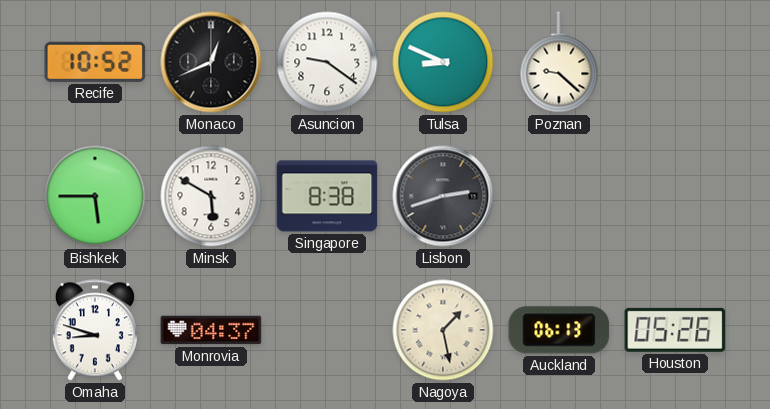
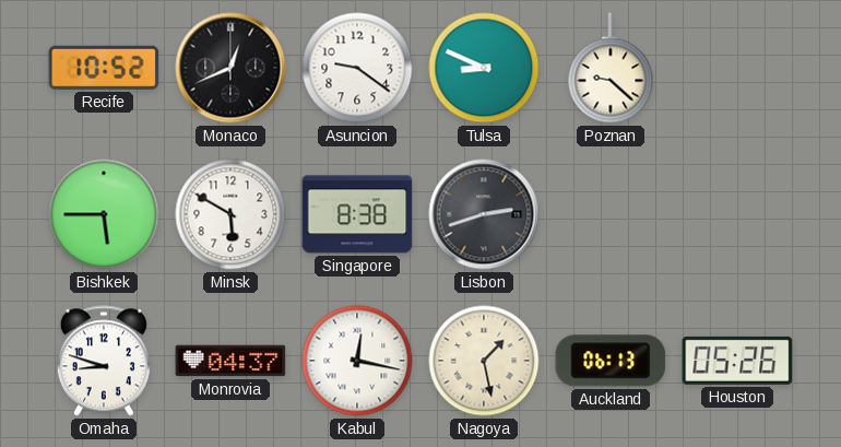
Kabul: none -> 12:17
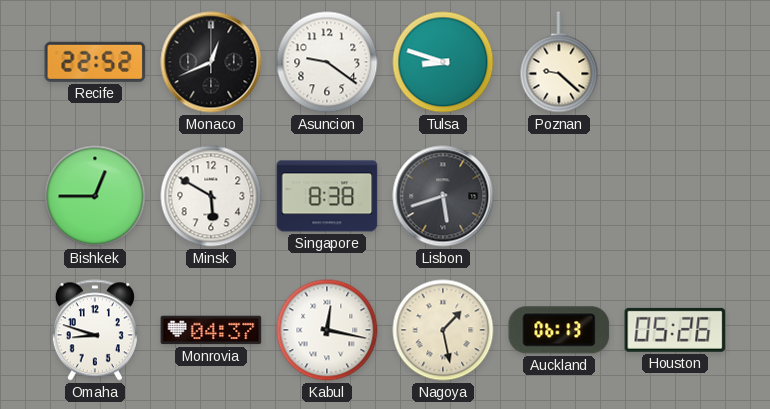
Recife: 10:52 -> 22:52
Tulsa: 8:49 -> 8:48
Bishkek: 5:45 -> 12:45
Lisbon: 2:42 -> 5:42
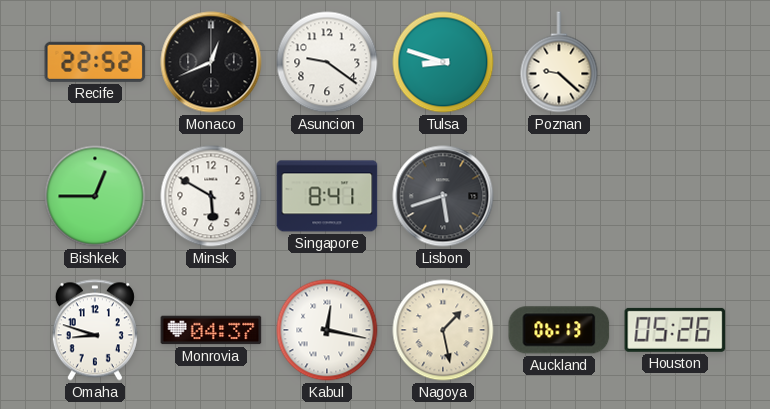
Singapore: 8:38 -> 8:41
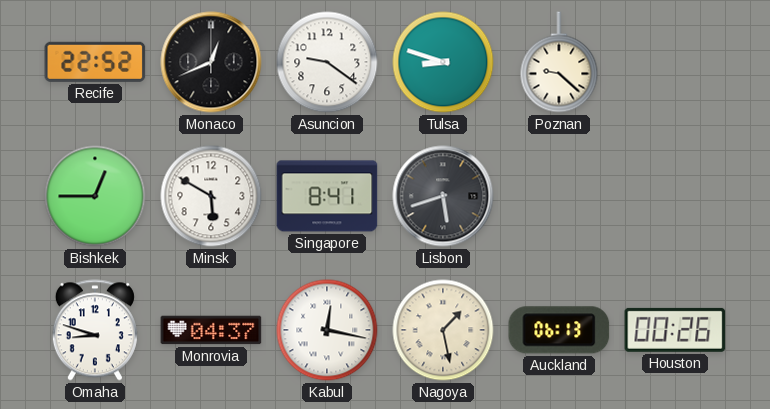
Houston: 05:26 -> 00:26
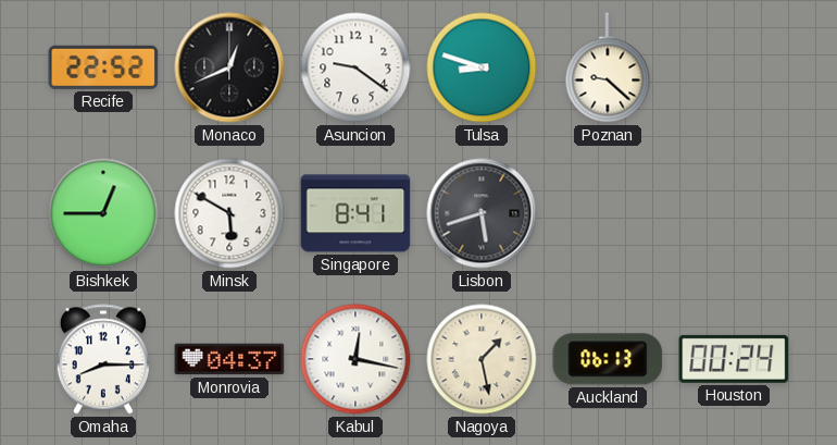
Omaha: 8:48 -> 8:15
Houston: 00:26 -> 00:24
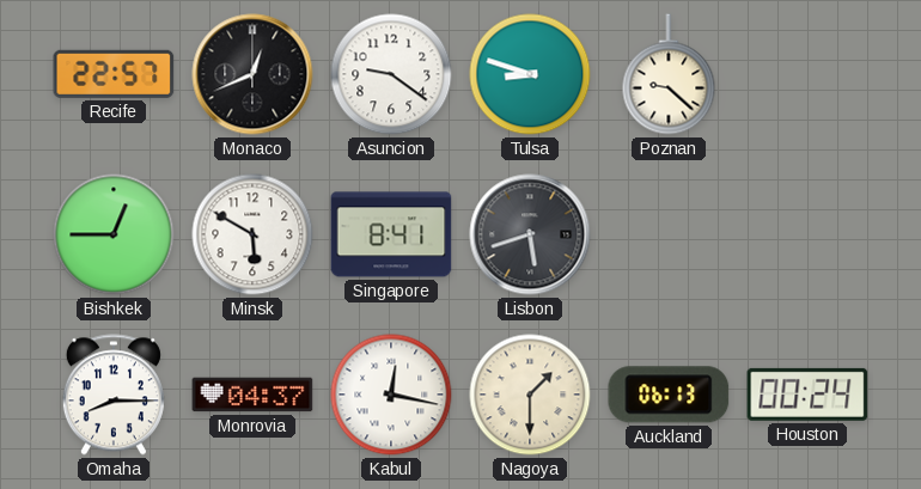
Recife: 22:52 -> 22:57
Nagoya: 1:28 -> 1:30
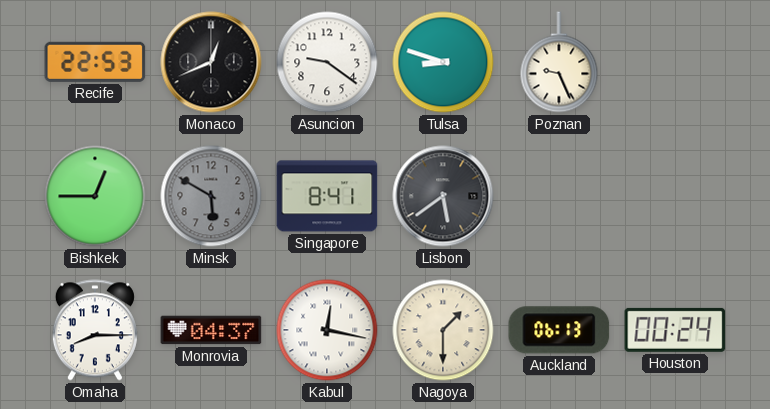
Recife: 22:57 -> 22:53
Poznan: 9:22 -> 9:26
Minsk dial: white -> grey
Lisbon: 5:42 -> 5:39
